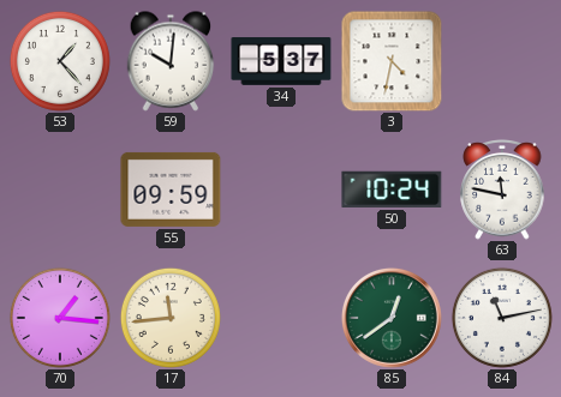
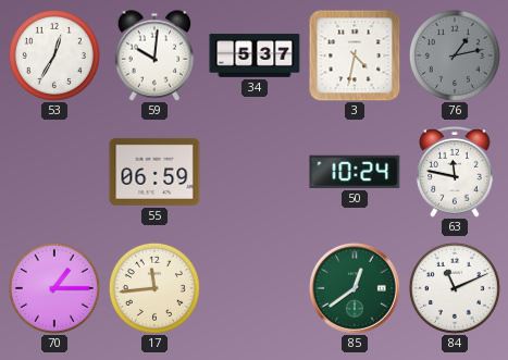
53: 1:23 -> 12:35
76: none -> 1:13
55: 09:59 -> 06:59
70: 1:16 -> 1:15
84: 11:13 -> 11:11
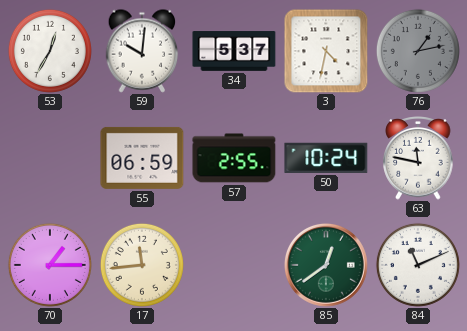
57: none -> 2:55
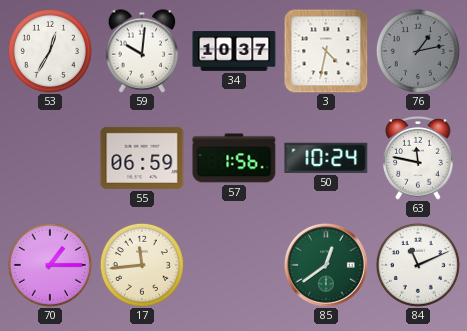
34: 5:37 -> 10:37
57: 2:55 -> 1:56
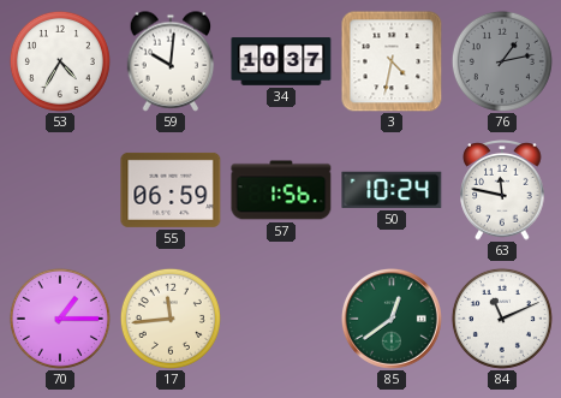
53: 12:35 -> 4:35
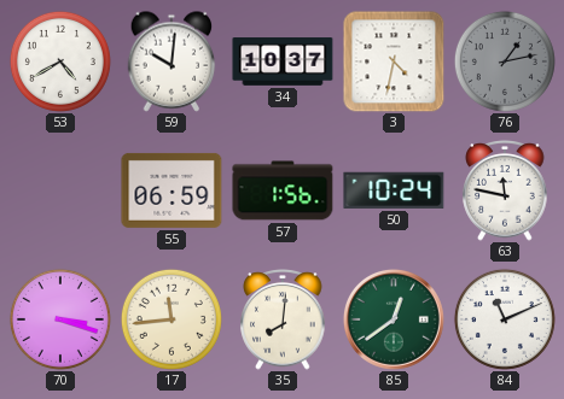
53: 4:35 -> 4:40
70: 1:15 -> 3:18
35: none -> 8:01
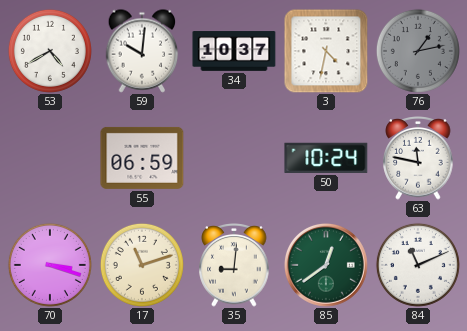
57: 1:56 -> none
17: 11:44 -> 11:12
35: 8:01 -> 9:01
